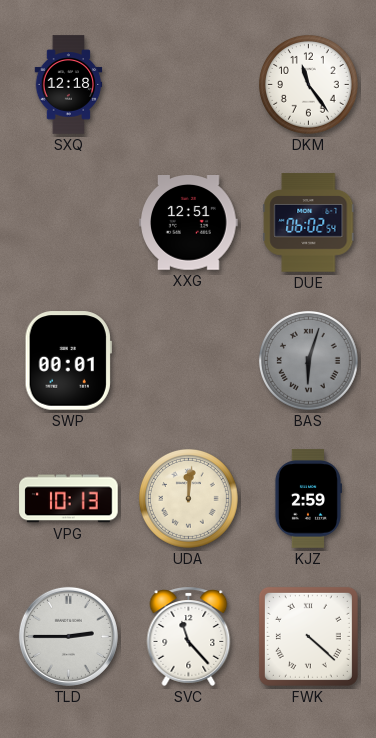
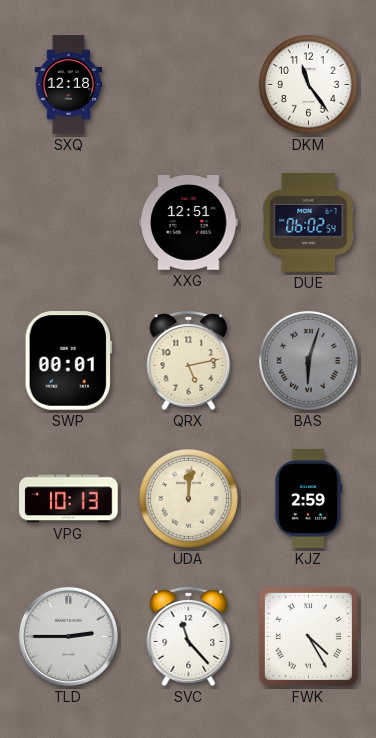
QRX: none -> 5:13
FWK: 4:22 -> 4:25
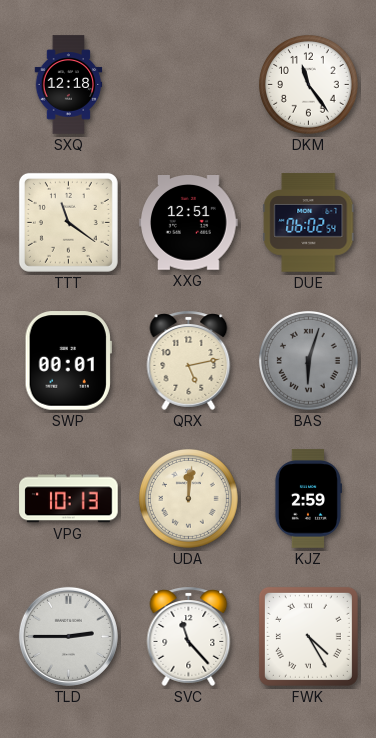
TTT: none -> 11:21
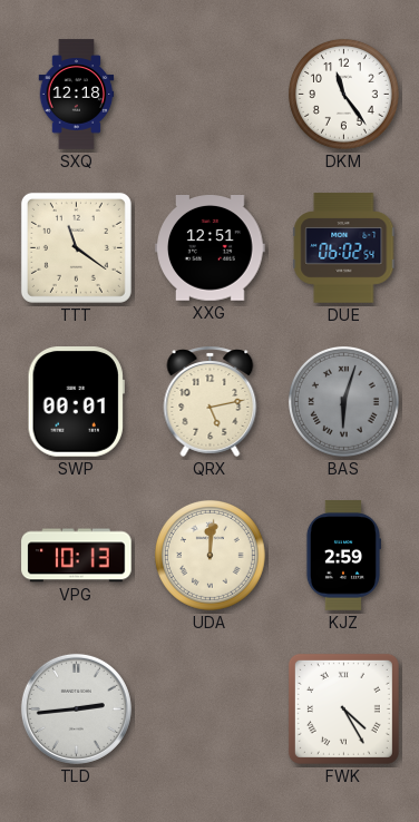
TLD: 2:45 -> 2:44
SVC: 11:23 -> none
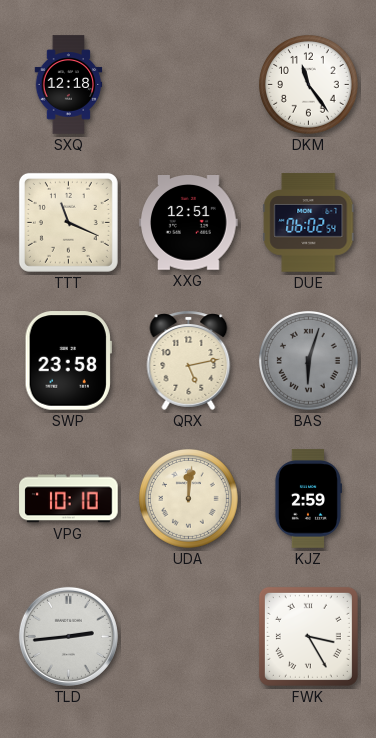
TTT: 11:21 -> 11:19
SWP: 00:01 -> 23:58
VPG: 10:13 -> 10:10
FWK: 4:25 -> 3:25
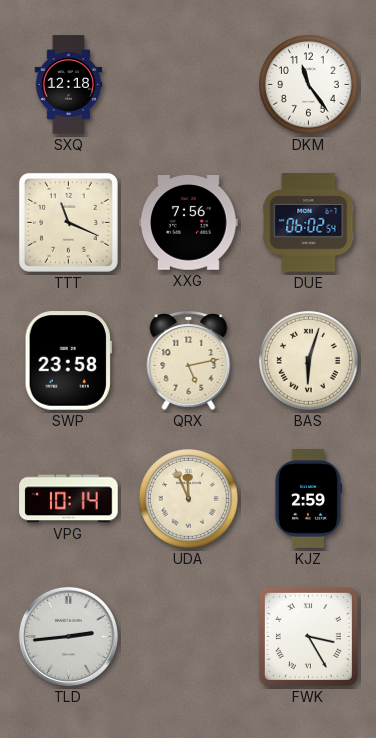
XXG: 12:51 -> 7:56
BAS dial: grey -> cream
VPG: 10:10 -> 10:14
UDA: 12:01 -> 11:56
